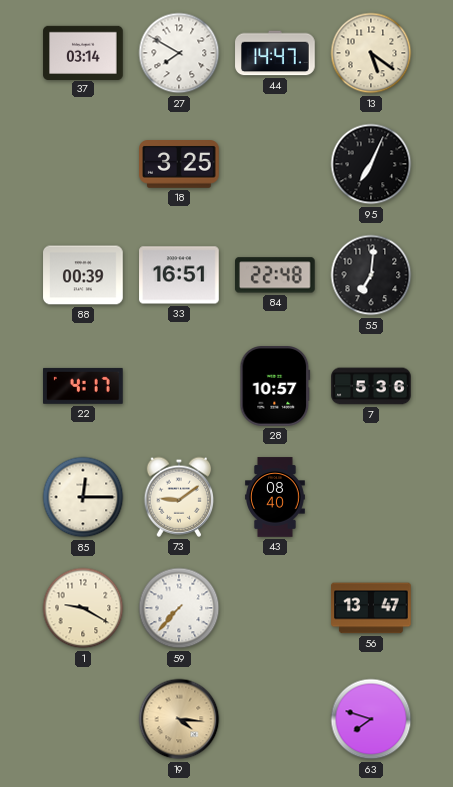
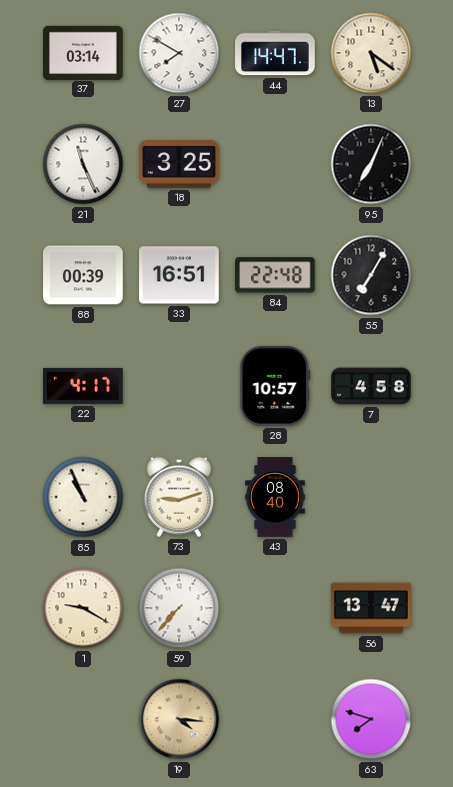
21: none -> 11:26
55: 7:01 -> 7:05
7: 5:36 -> 4:58
85: 12:15 -> 10:56
73: 9:09 -> 9:12
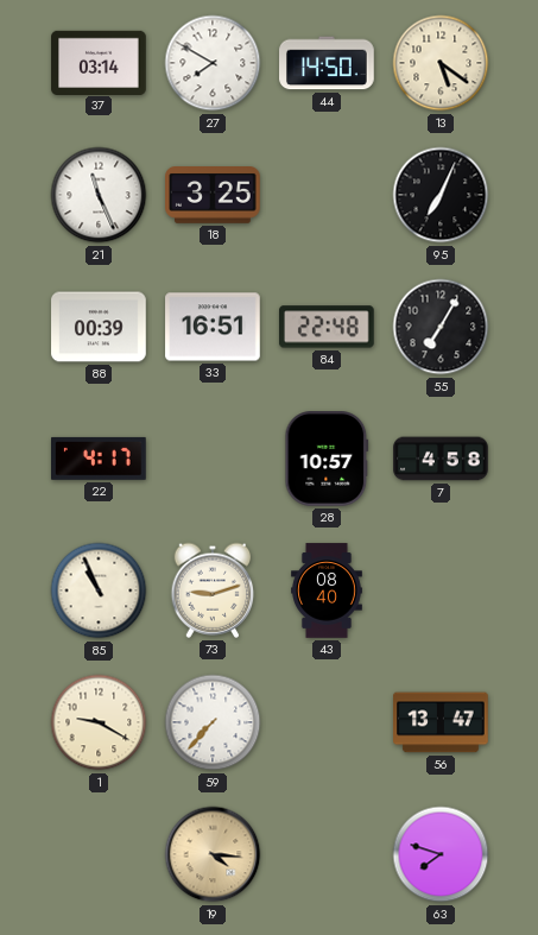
44: 14:47 -> 14:50
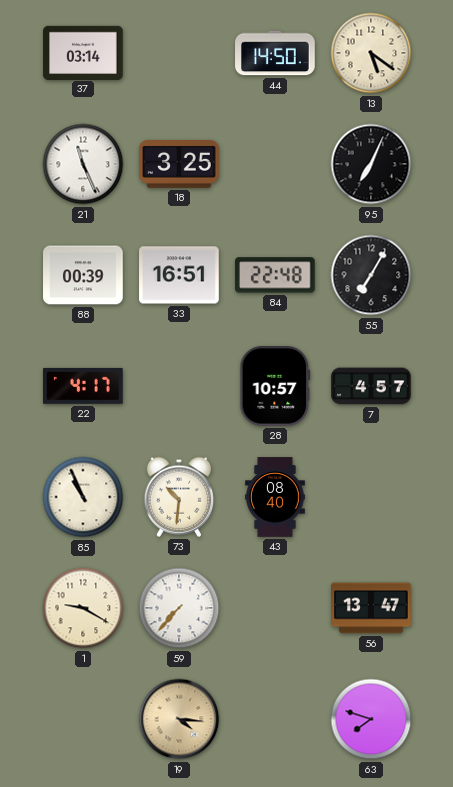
27: 7:50 -> none
7: 4:58 -> 4:57
73: 9:12 -> 10:31
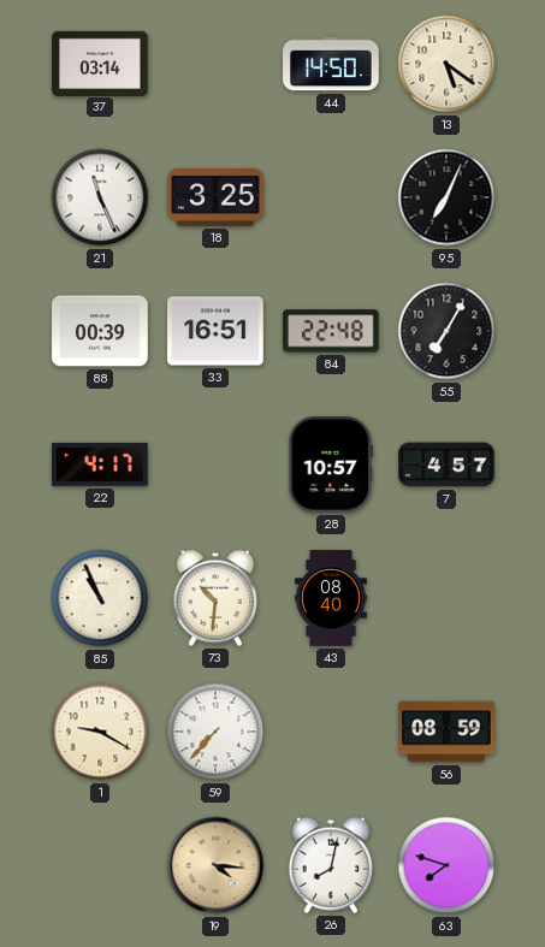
56: 13:47 -> 08:59
26: none -> 8:02
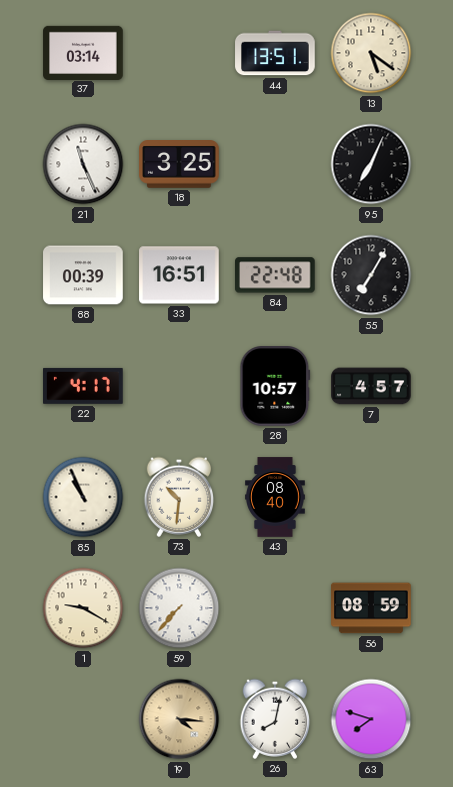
44: 14:50 -> 13:51
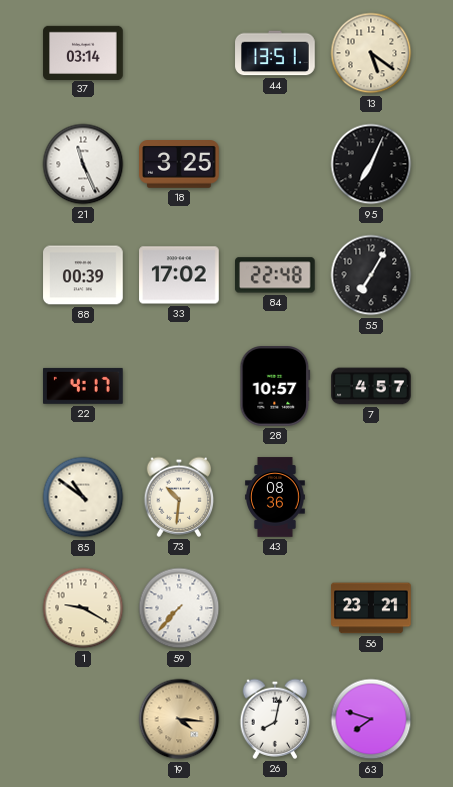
33: 16:51 -> 17:02
85: 10:56 -> 10:51
43: 08:40 -> 08:36
56: 08:59 -> 23:21
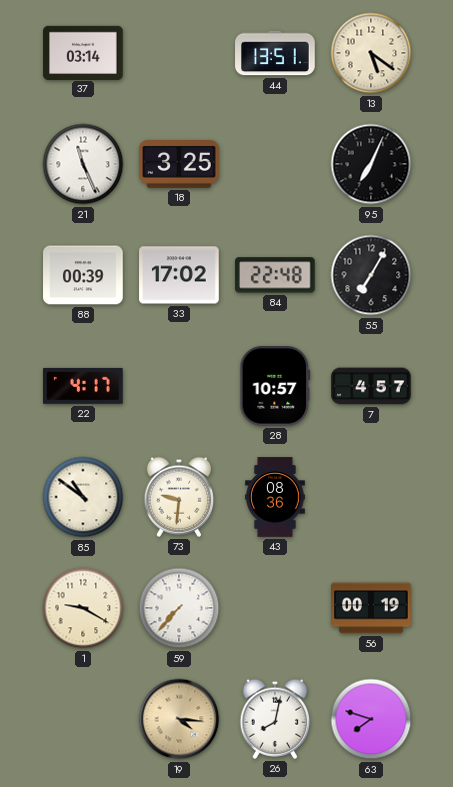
73: 10:31 -> 9:31
56: 23:21 -> 00:19
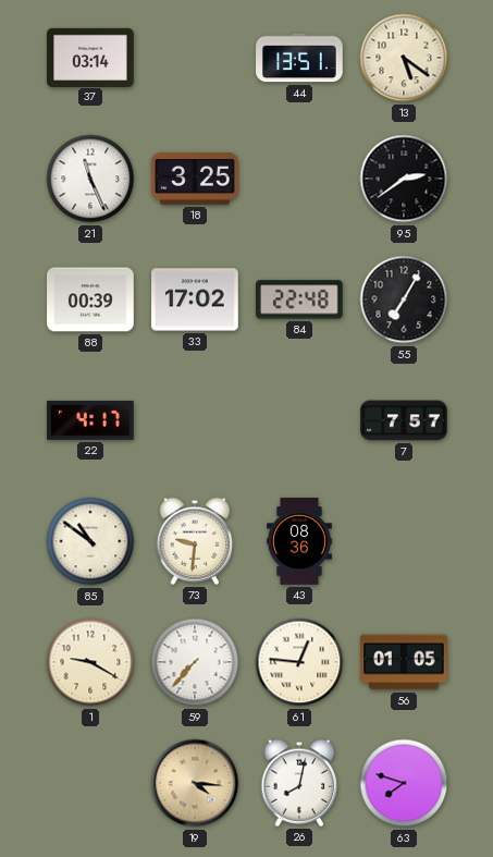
95: 7:04 -> 2:39
28: 10:57 -> none
7: 4:57 -> 7:57
61: none -> 12:46
56: 00:19 -> 01:05
